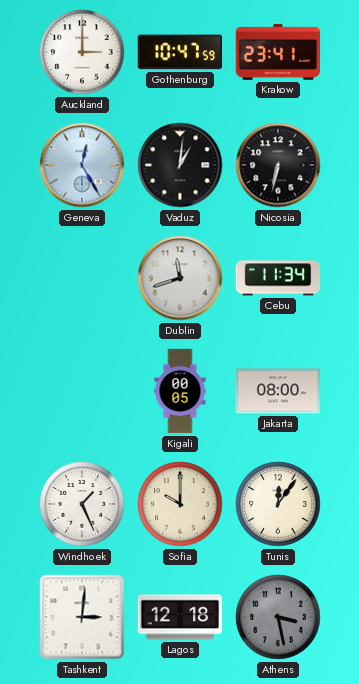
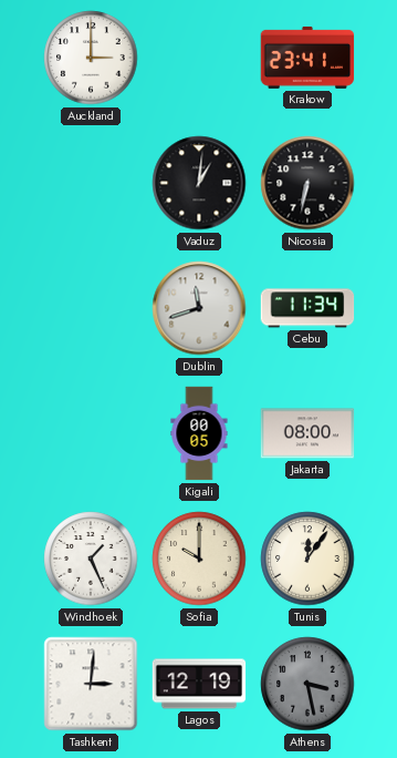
Gothenburg: 10:47 -> none
Geneva: 12:25 -> none
Lagos: 12:18 -> 12:19
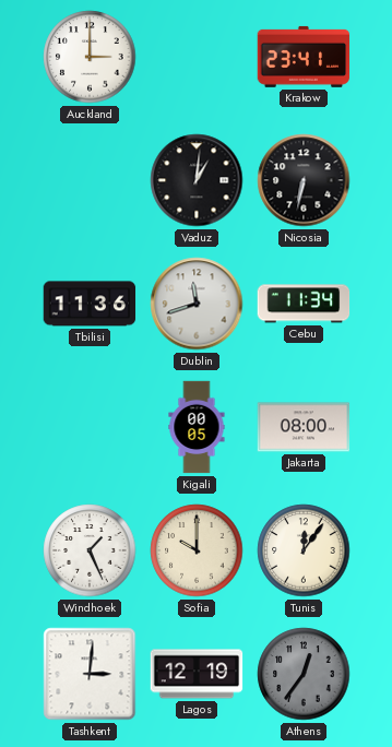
Tbilisi: none -> 11:36
Athens: 3:28 -> 12:36
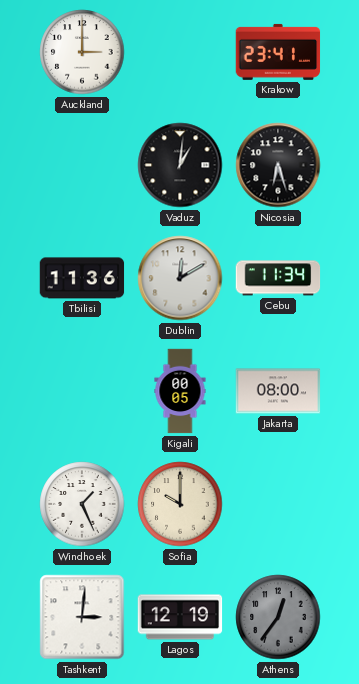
Nicosia: 6:32 -> 6:27
Dublin: 11:42 -> 12:10
Tunis: 12:06 -> none
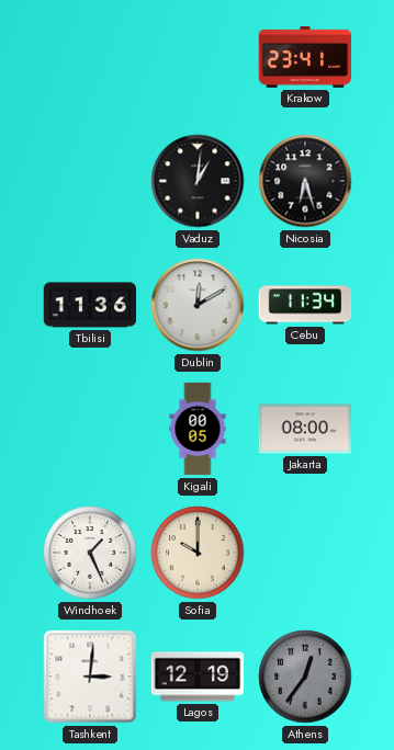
Auckland: 3:00 -> none
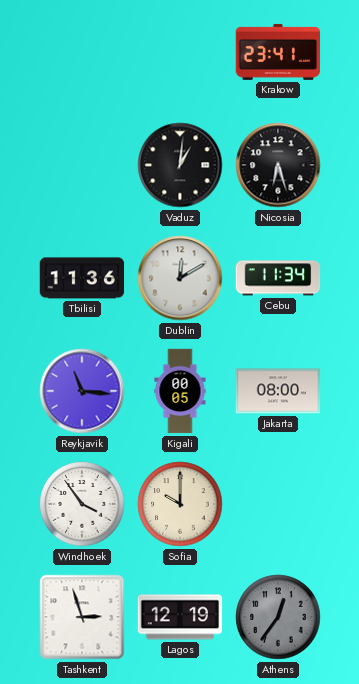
Reykjavik: none -> 11:16
Windhoek: 1:26 -> 3:54
Tashkent: 3:01 -> 2:57
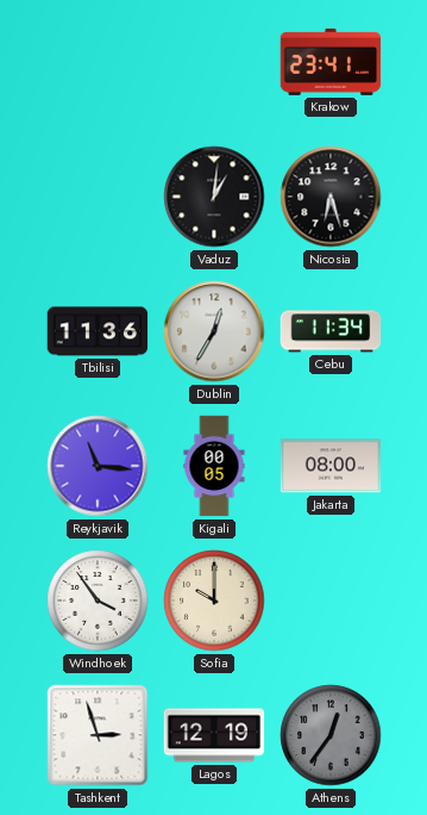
Dublin: 12:10 -> 12:35
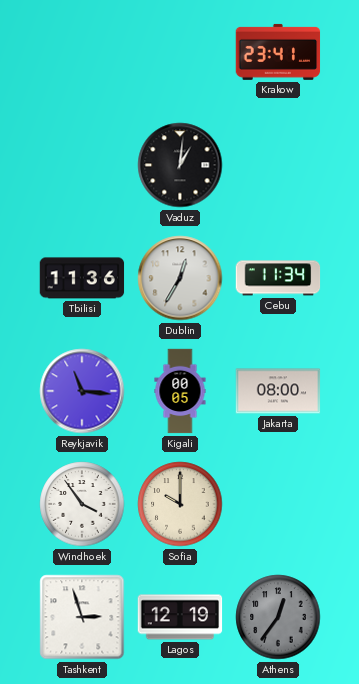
Nicosia: 6:27 -> none
